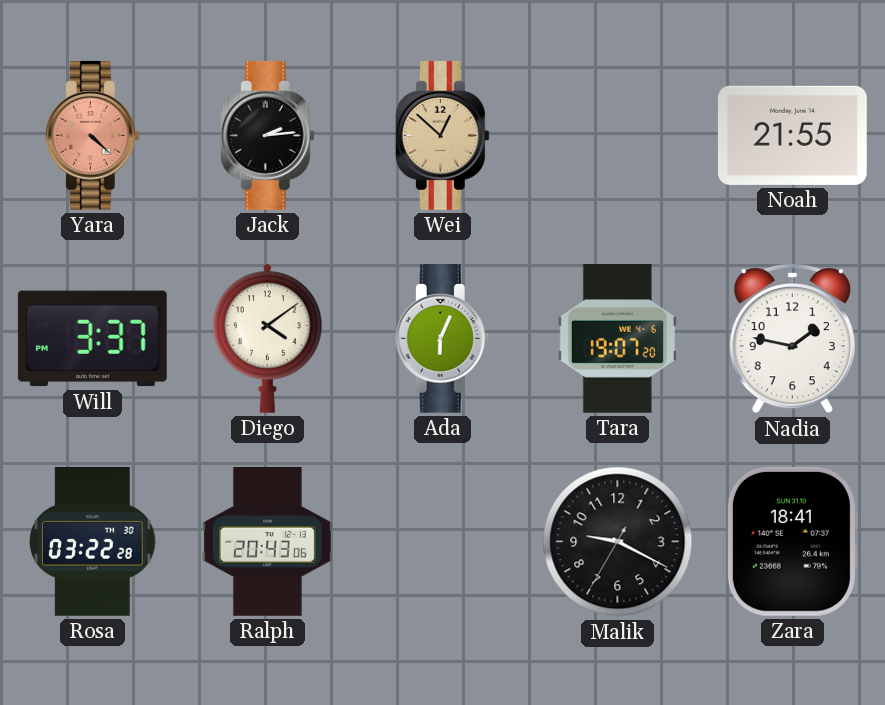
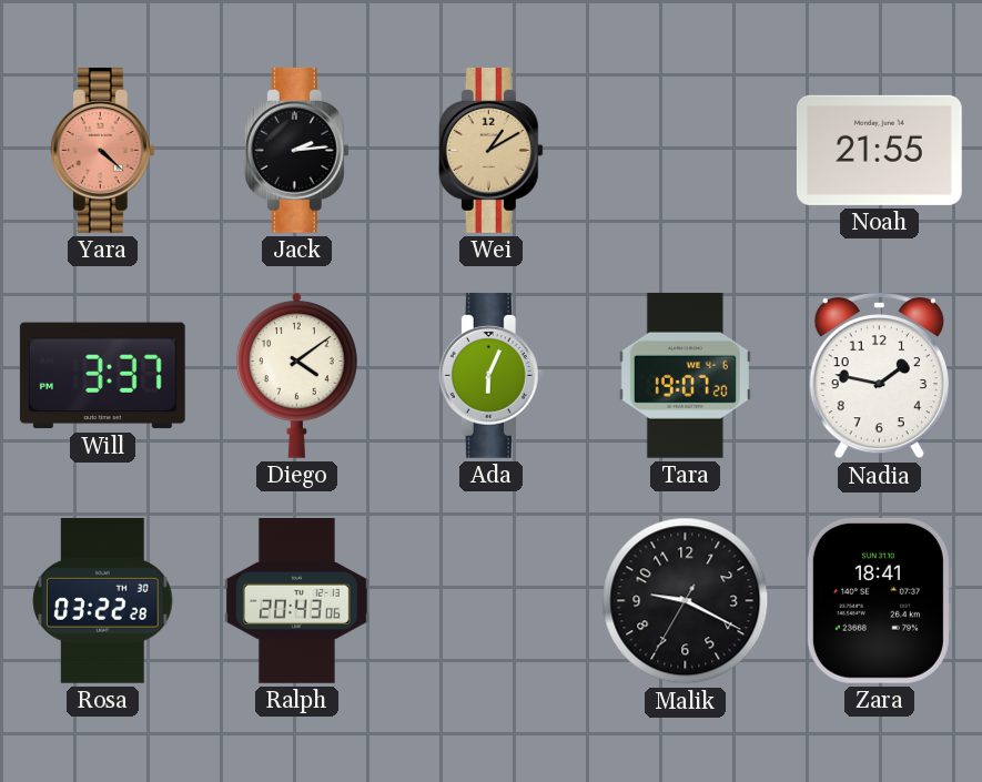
Wei: 12:52 -> 1:10
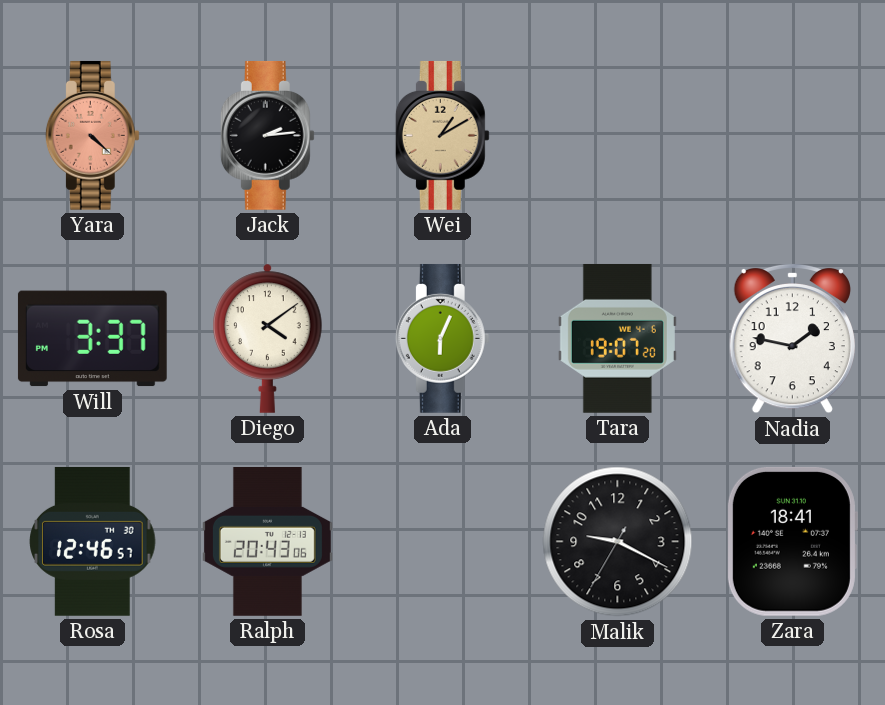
Noah: 21:55 -> none
Rosa: 03:22 -> 12:46
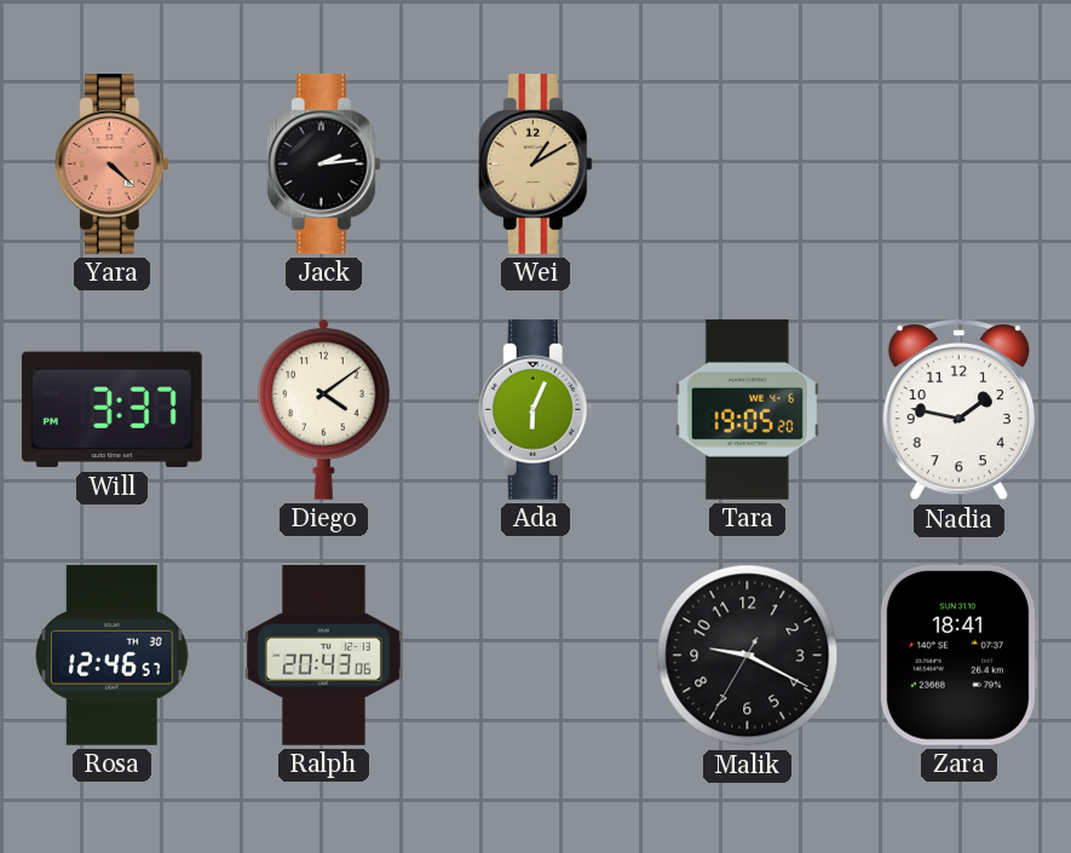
Tara: 19:07 -> 19:05
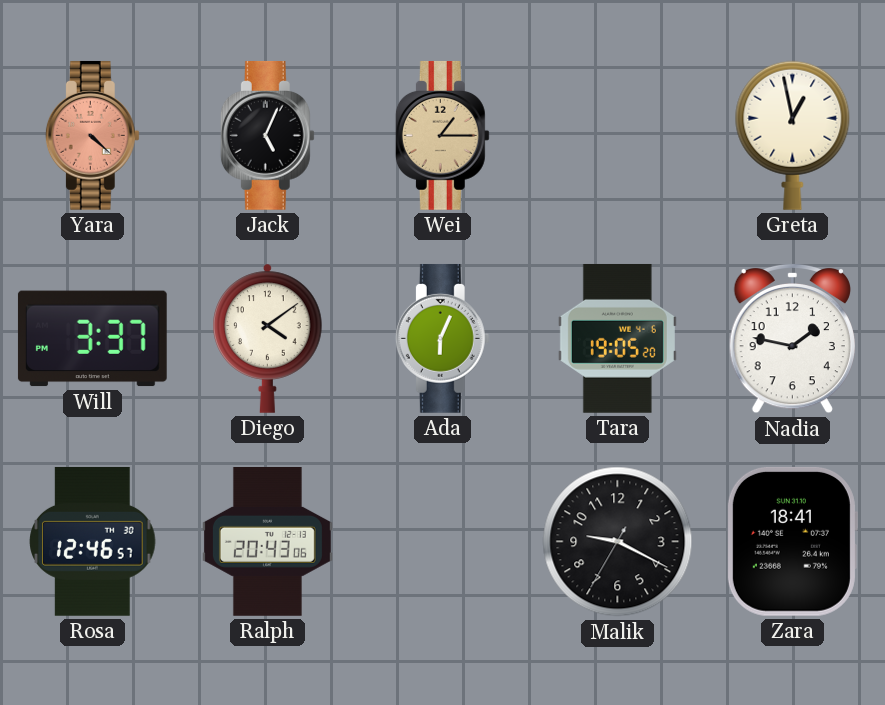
Jack: 2:14 -> 5:04
Wei: 1:10 -> 1:15
Greta: none -> 12:58
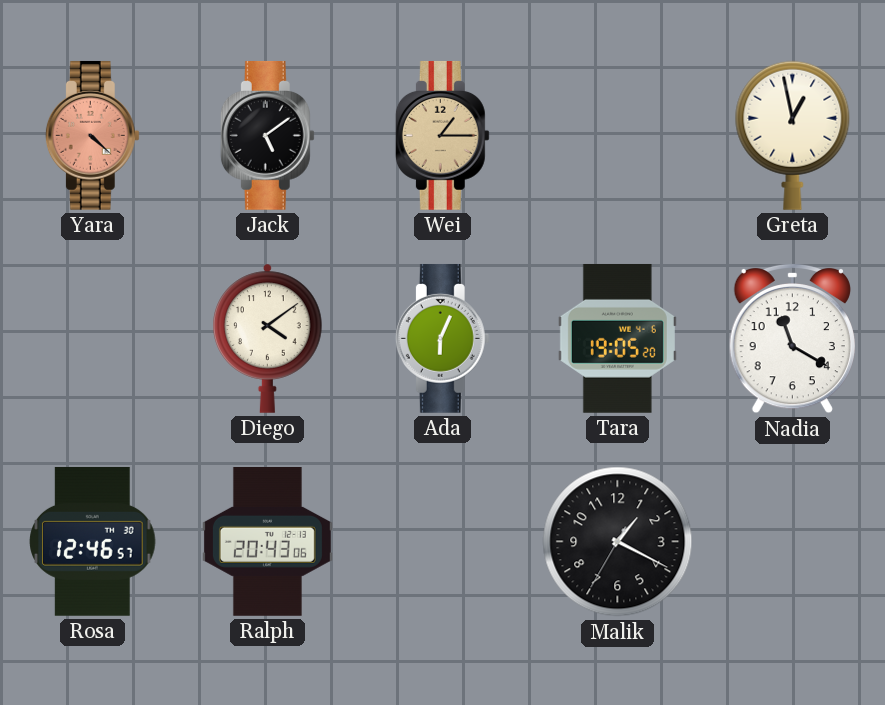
Jack: 5:04 -> 5:09
Will: 3:37 -> none
Nadia: 1:47 -> 11:20
Malik: 9:19 -> 1:19
Zara: 18:41 -> none
